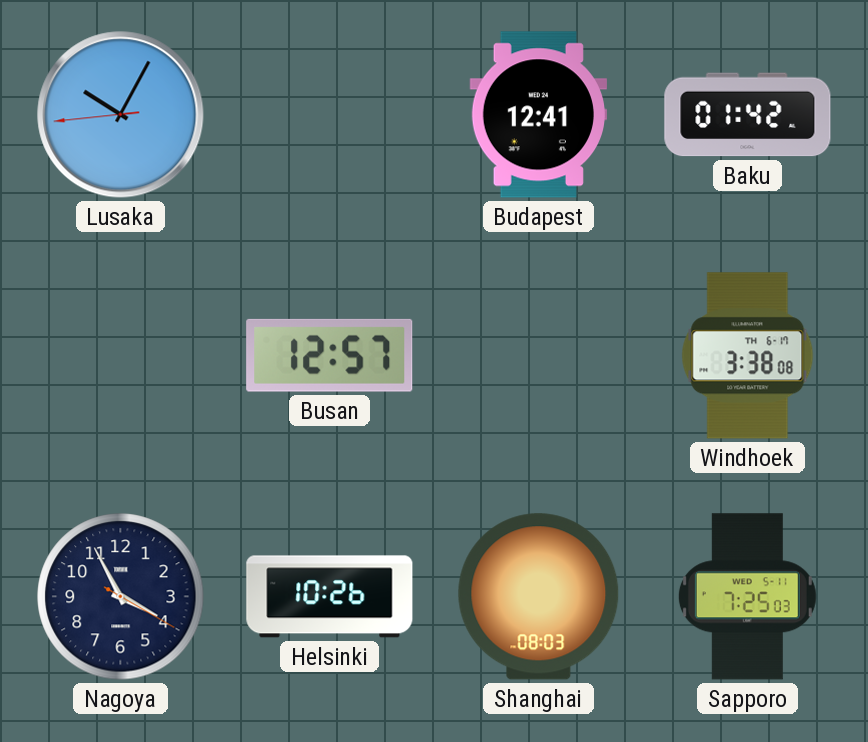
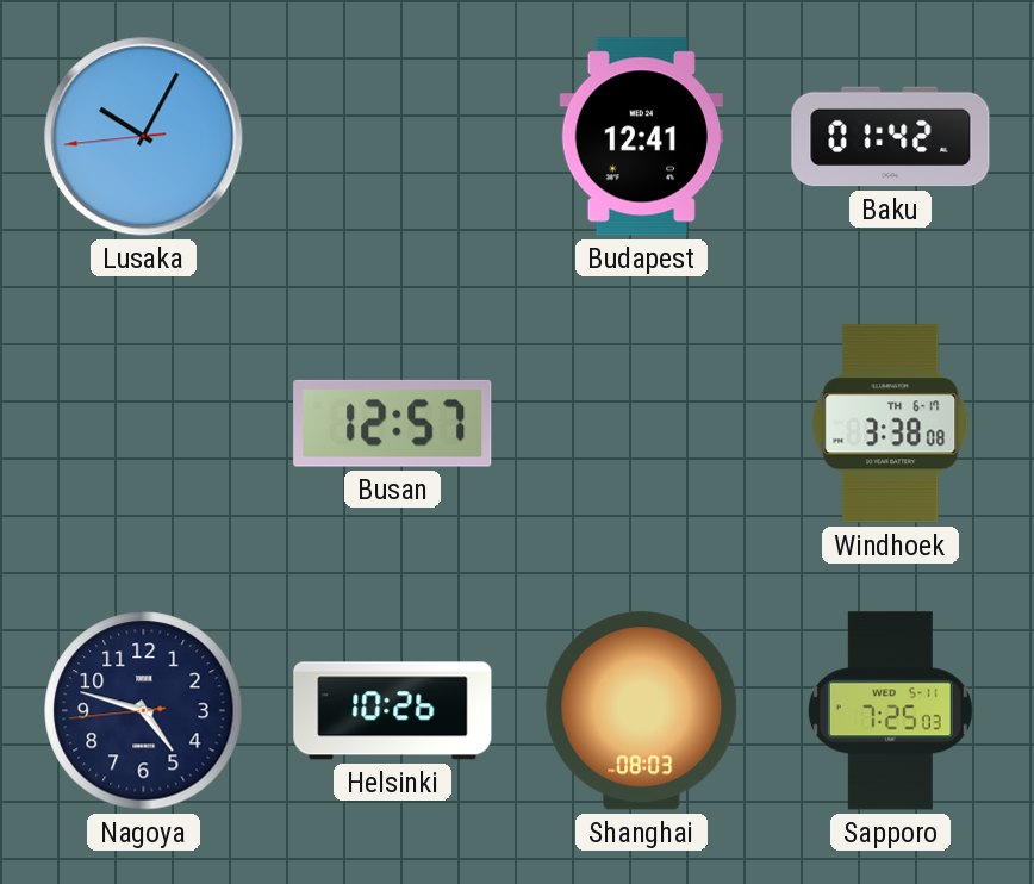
Nagoya: 3:55 -> 4:47
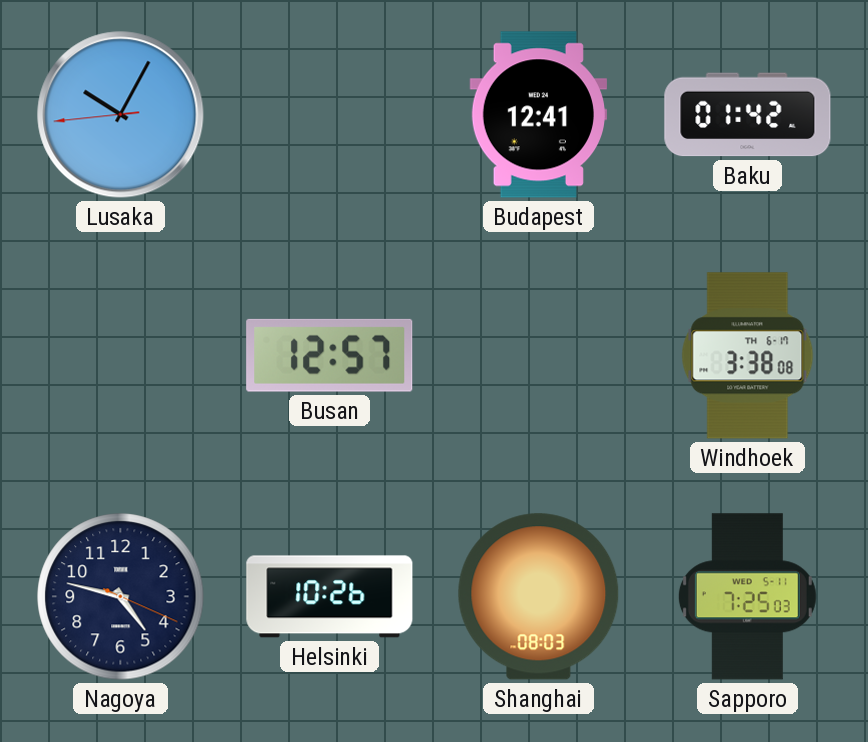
Nagoya: 4:47:44 -> 4:47:19
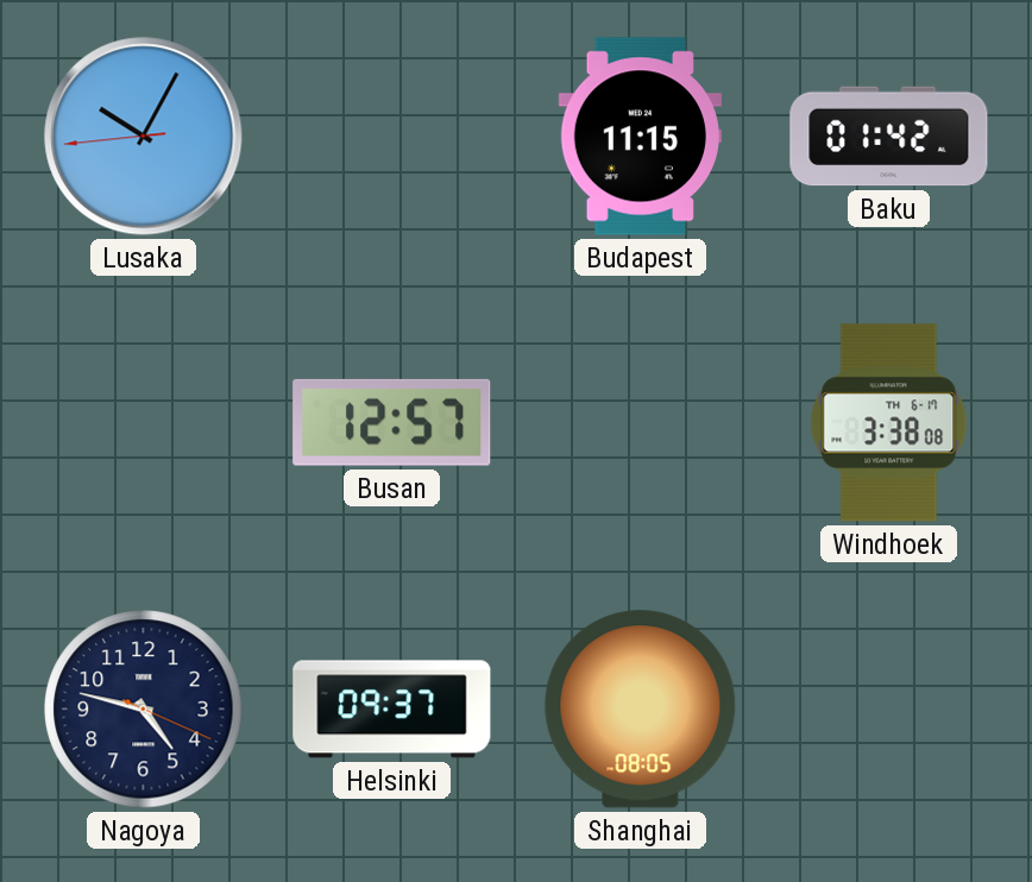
Budapest: 12:41 -> 11:15
Helsinki: 10:26 -> 09:37
Shanghai: 08:03 -> 08:05
Sapporo: 7:25 -> none
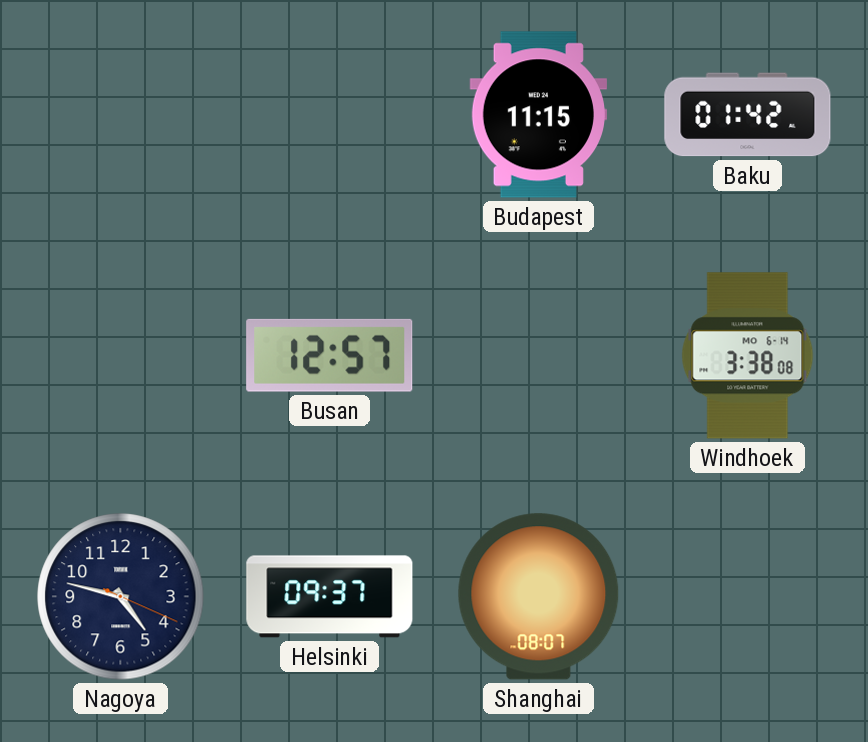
Lusaka: 10:04 -> none
Windhoek date: TH 6-17 -> MO 6-14
Shanghai: 08:05 -> 08:07
